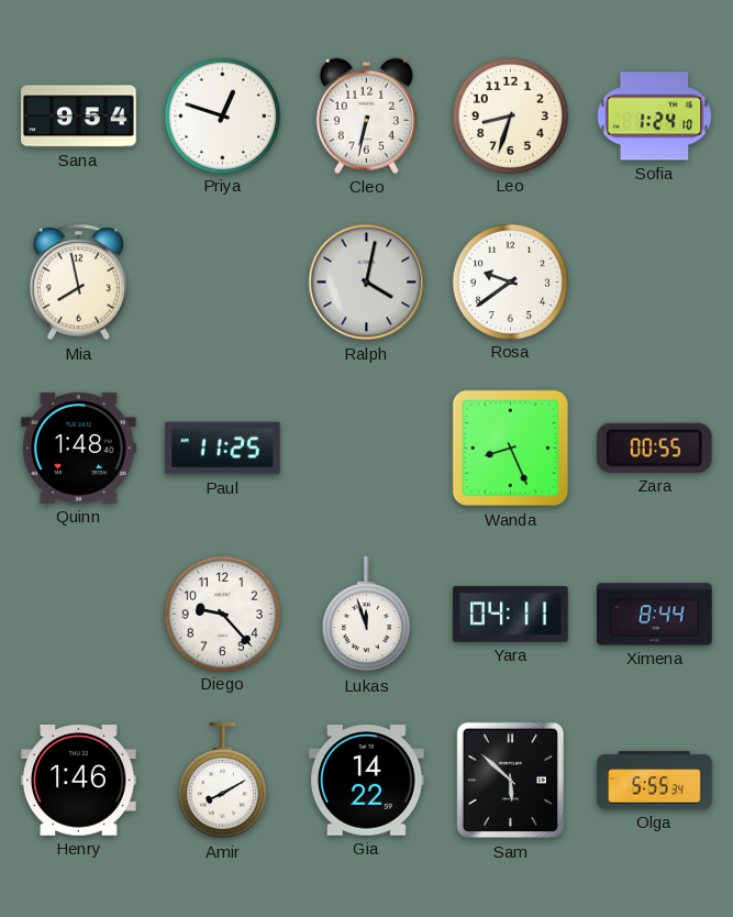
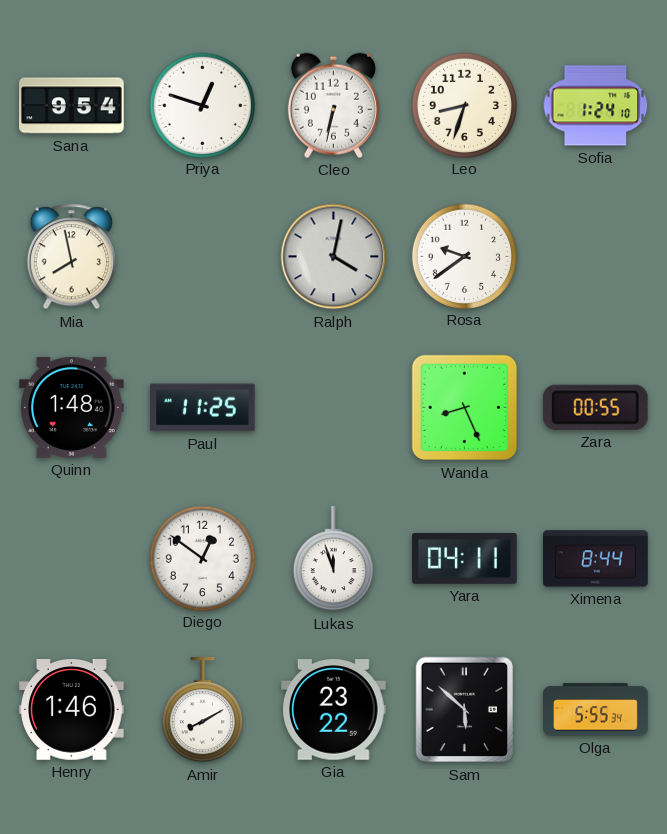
Diego: 9:23 -> 12:51
Gia: 14:22 -> 23:22
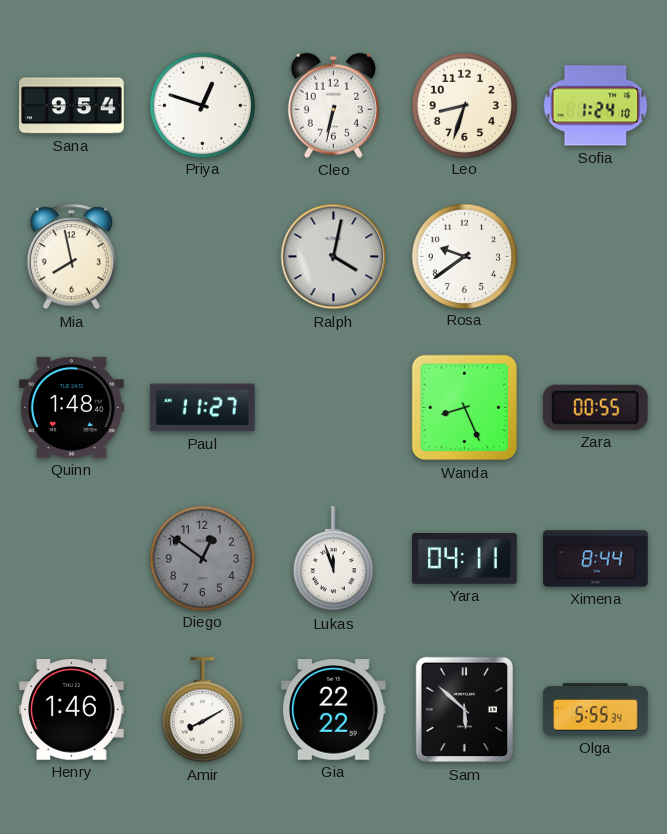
Paul: 11:25 -> 11:27
Diego dial: white -> grey
Gia: 23:22 -> 22:22
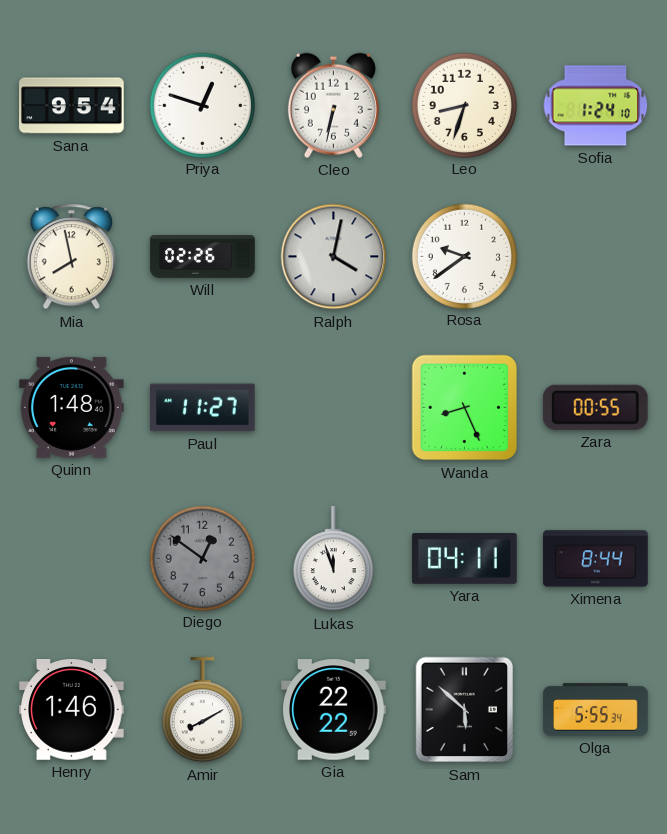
Will: none -> 02:26
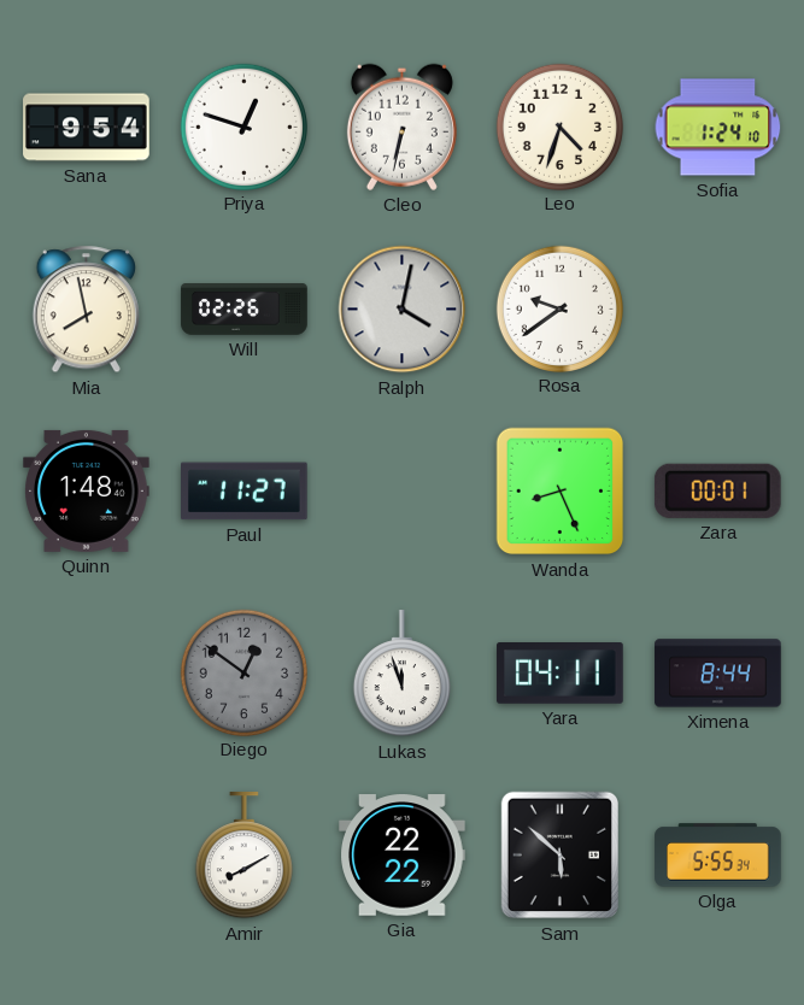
Leo: 8:33 -> 4:33
Zara: 00:55 -> 00:01
Henry: 1:46 -> none
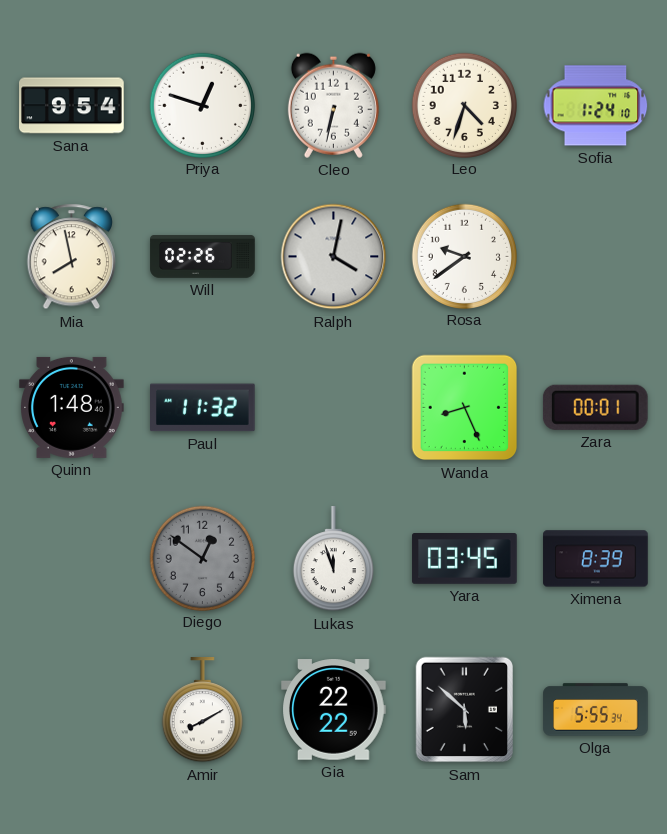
Paul: 11:27 -> 11:32
Yara: 04:11 -> 03:45
Ximena: 8:44 -> 8:39
